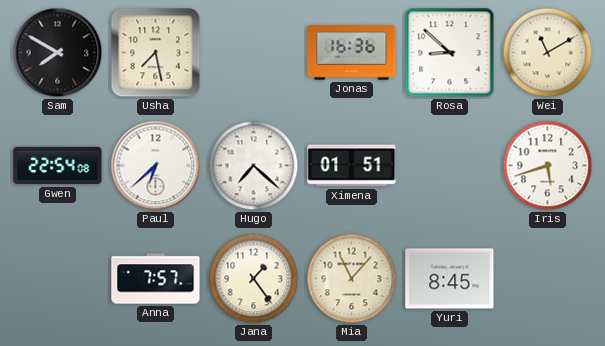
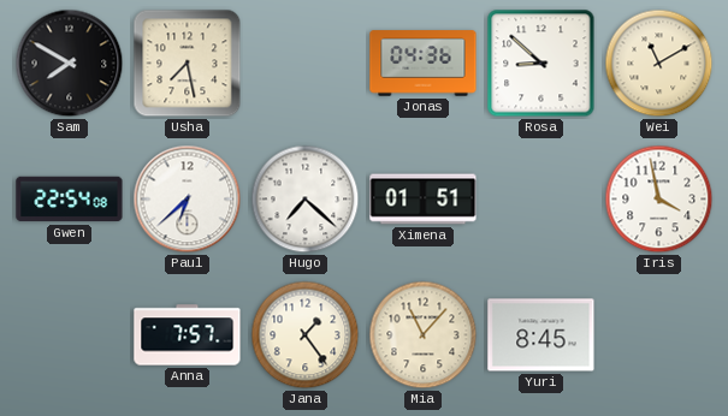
Jonas: 16:36 -> 04:36
Iris: 5:42 -> 3:58
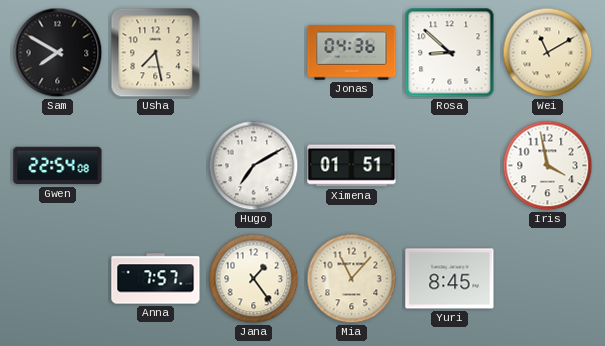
Paul: 6:38 -> none
Hugo: 7:22 -> 7:10
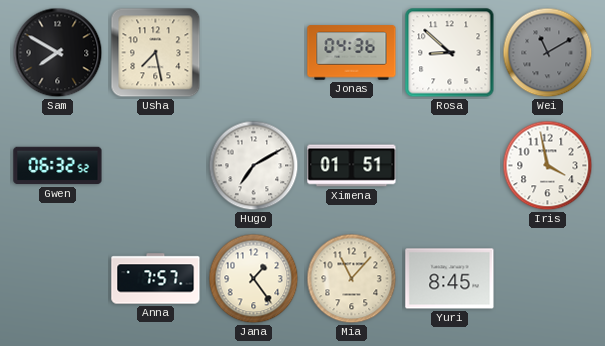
Wei dial: cream -> grey
Gwen: 22:54 -> 06:32
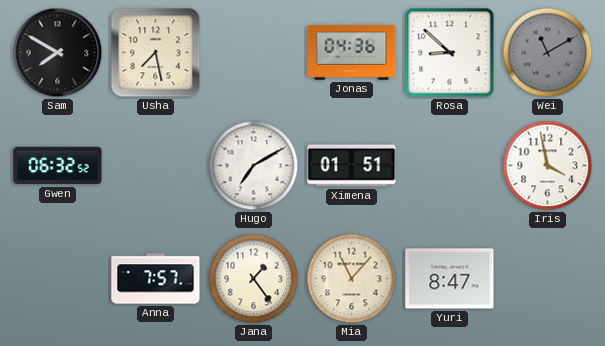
Yuri: 8:45 -> 8:47
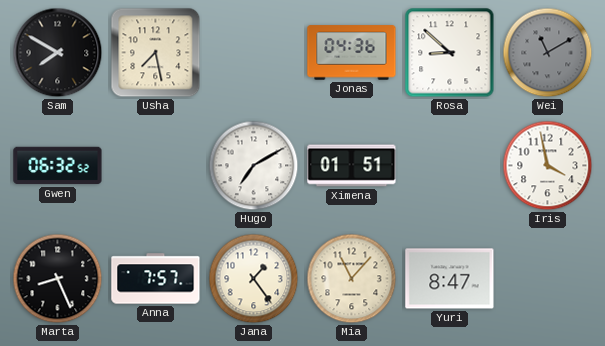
Marta: none -> 8:26
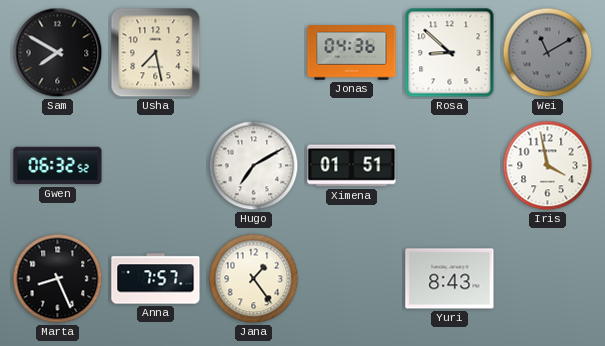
Mia: 11:07 -> none
Yuri: 8:47 -> 8:43
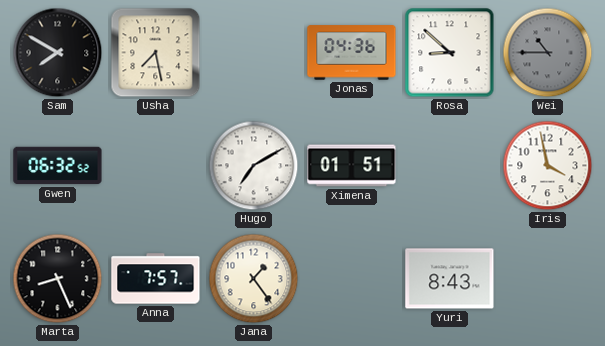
Wei: 11:10 -> 10:45
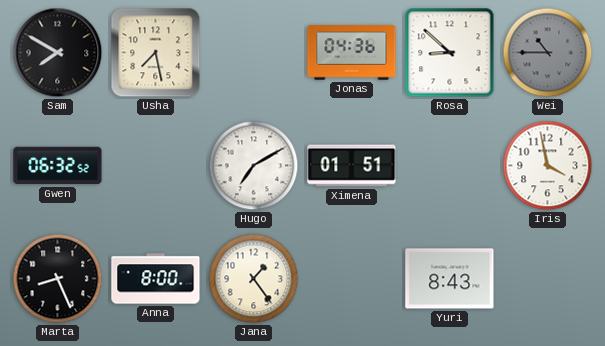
Anna: 7:57 -> 8:00
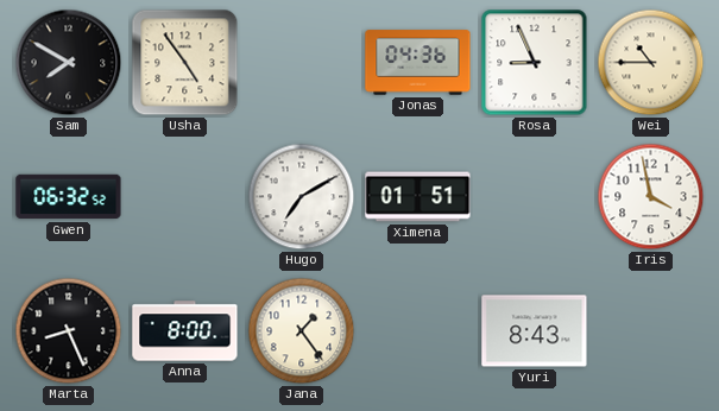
Usha: 7:28 -> 4:54
Rosa: 8:52 -> 8:56
Wei dial: grey -> cream
